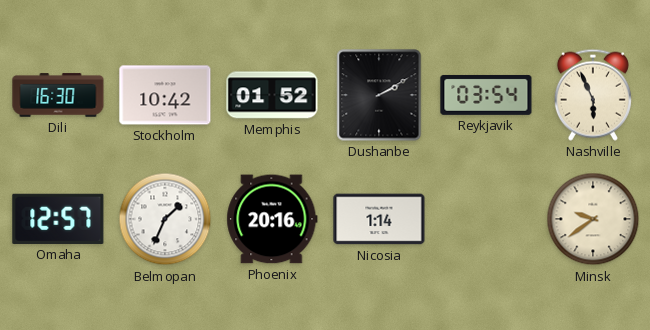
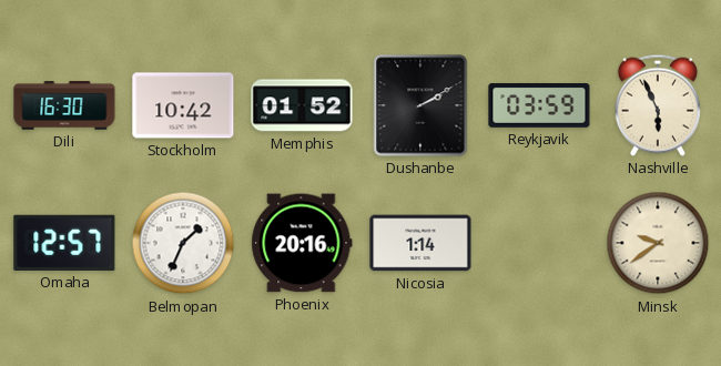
Reykjavik: 03:54 -> 03:59
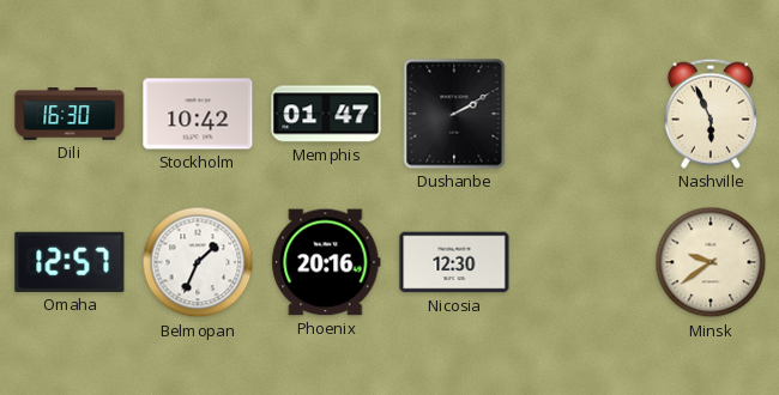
Memphis: 01:52 -> 01:47
Reykjavik: 03:59 -> none
Nicosia: 1:14 -> 12:30
